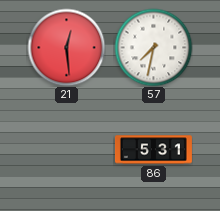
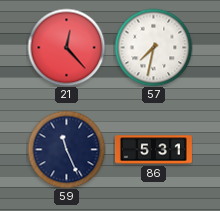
21: 12:29 -> 12:23
59: none -> 11:26
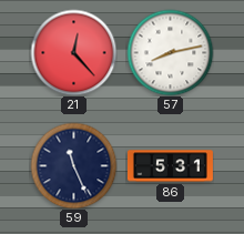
57: 7:32 -> 8:13
